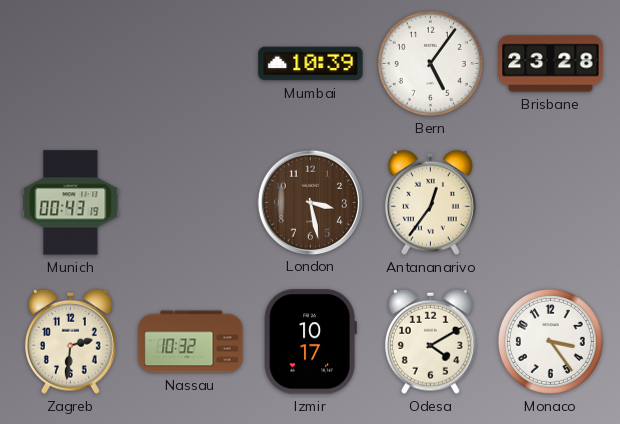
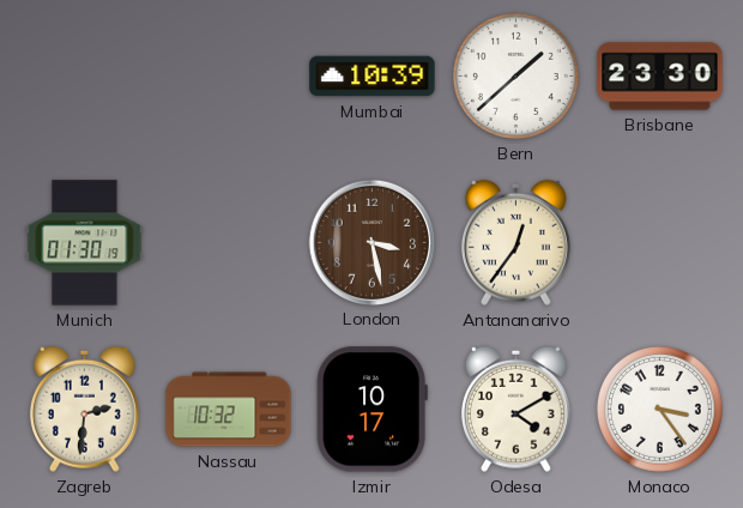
Bern: 5:06 -> 1:38
Brisbane: 23:28 -> 23:30
Munich: 00:43 -> 01:30
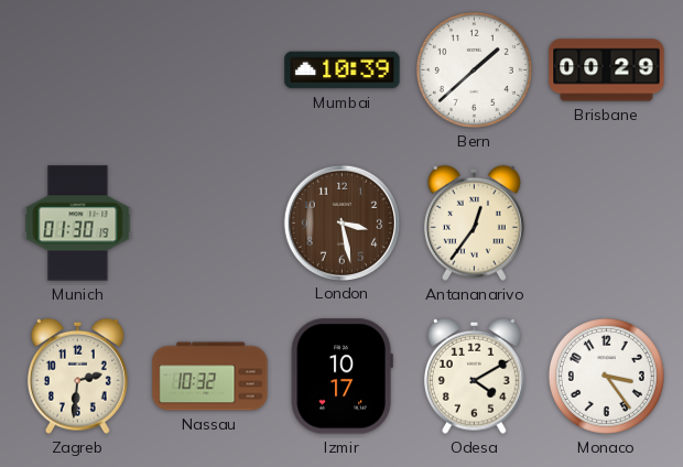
Brisbane: 23:30 -> 00:29
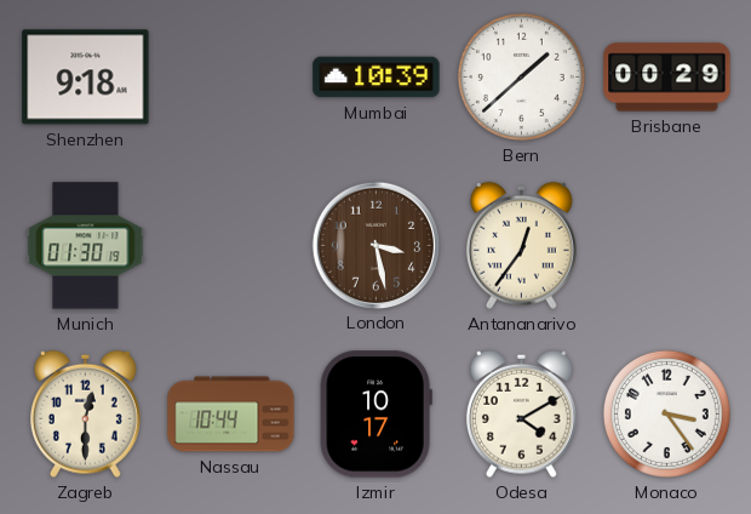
Shenzhen: none -> 9:18
Zagreb: 2:31 -> 12:30
Nassau: 10:32 -> 10:44
